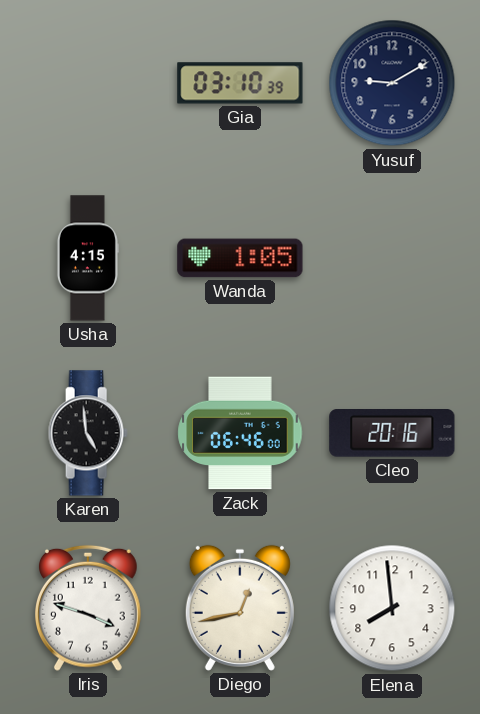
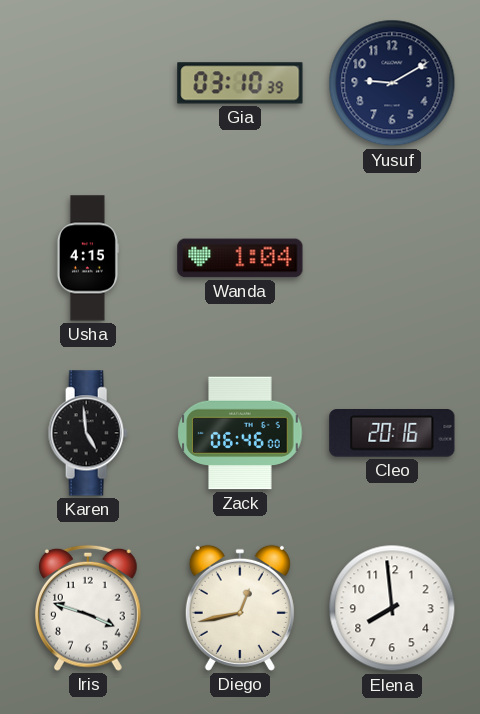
Wanda: 1:05 -> 1:04
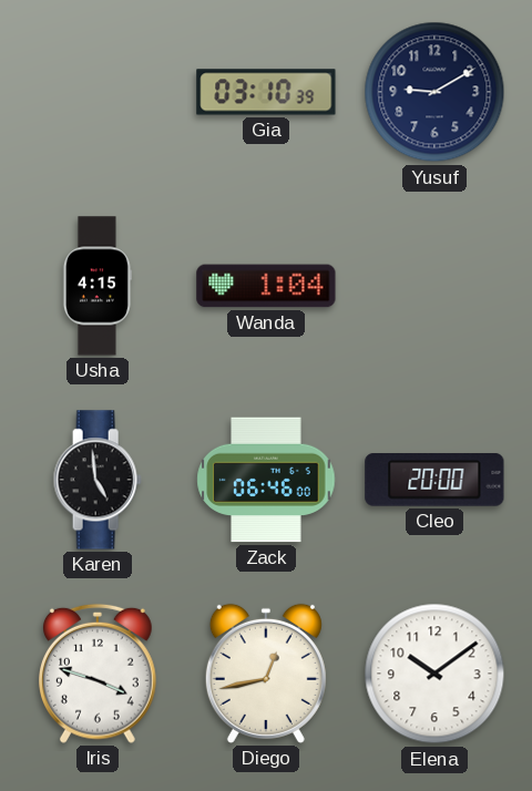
Cleo: 20:16 -> 20:00
Elena: 7:59 -> 10:09
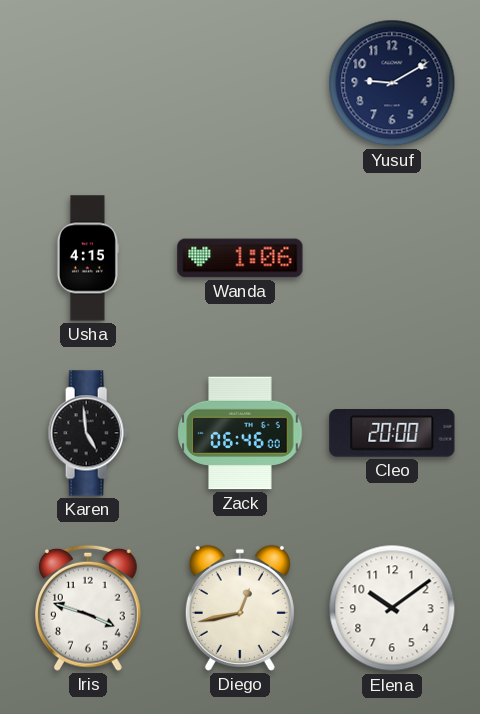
Gia: 03:10 -> none
Wanda: 1:04 -> 1:06
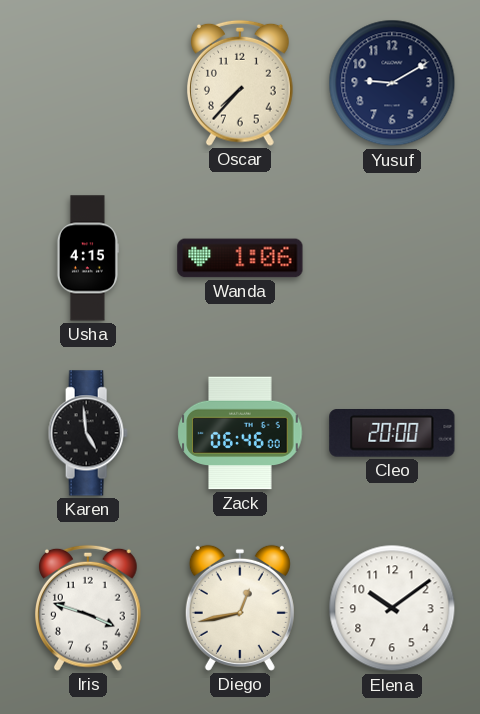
Oscar: none -> 7:37
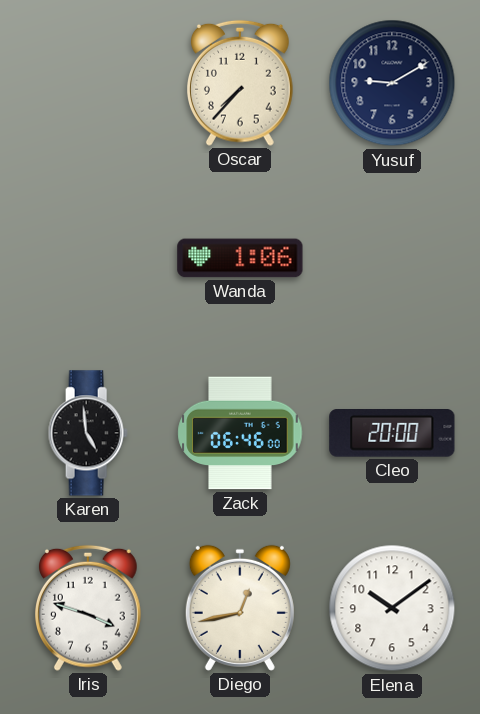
Usha: 4:15 -> none
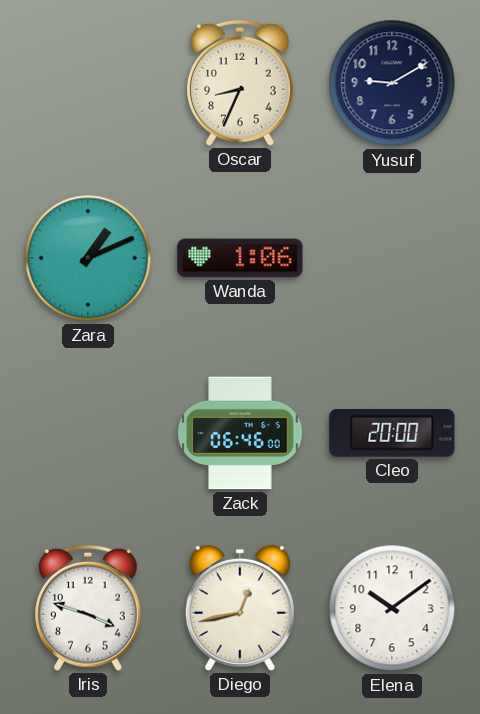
Oscar: 7:37 -> 8:34
Zara: none -> 1:11
Karen: 4:59 -> none
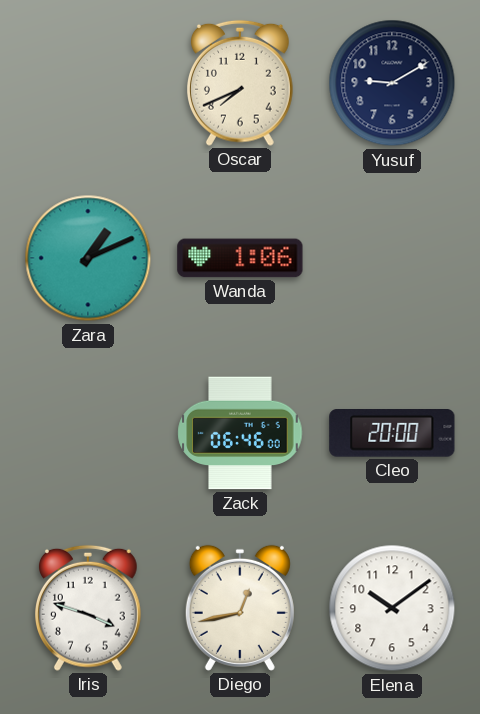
Oscar: 8:34 -> 7:41
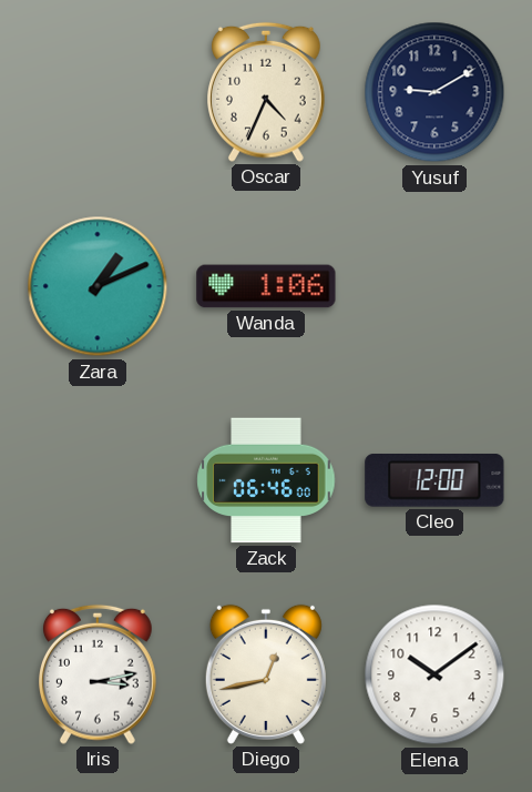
Oscar: 7:41 -> 4:34
Cleo: 20:00 -> 12:00
Iris: 3:48 -> 3:13
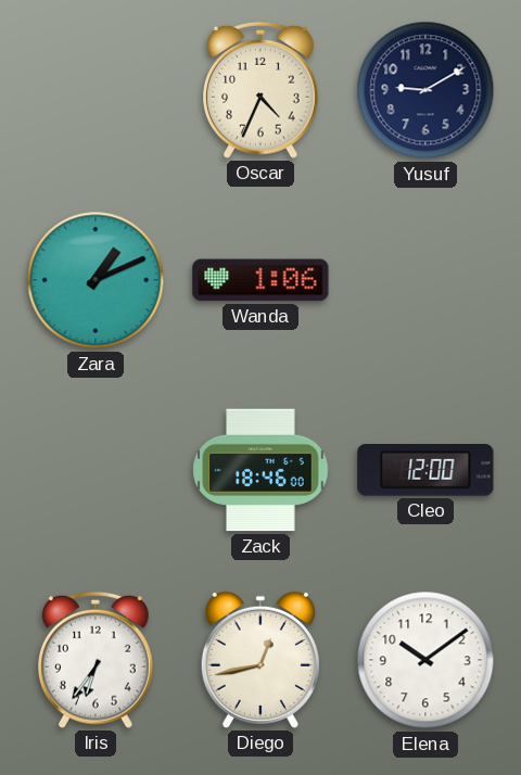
Zack: 06:46 -> 18:46
Iris: 3:13 -> 6:36
